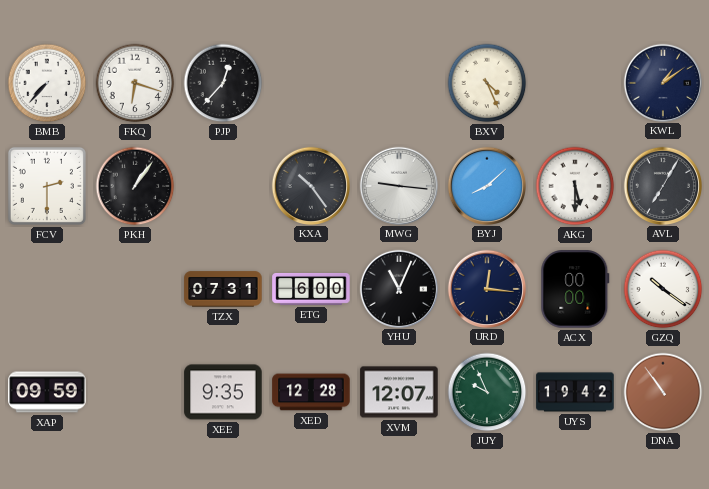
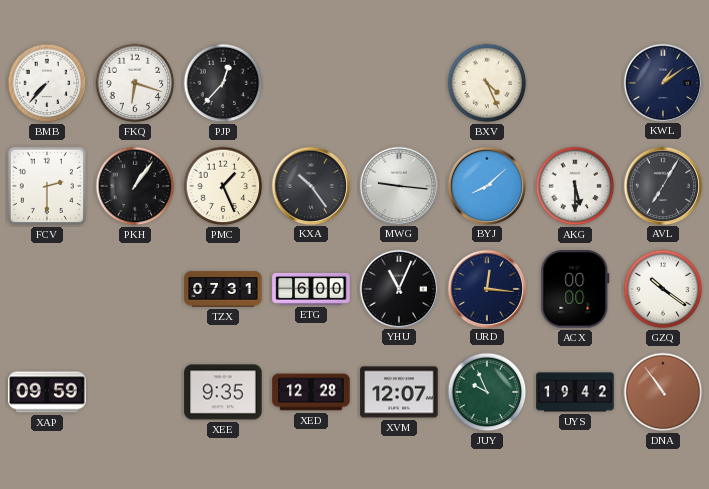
PMC: none -> 1:26
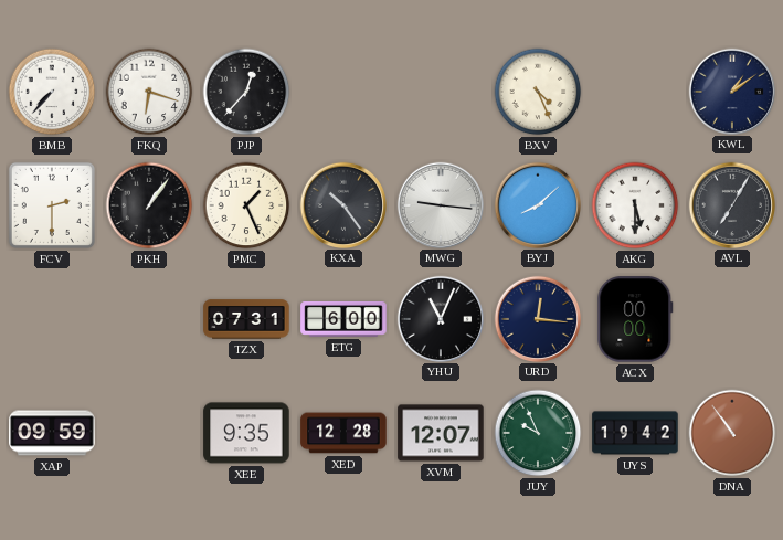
GZQ: 10:21 -> none
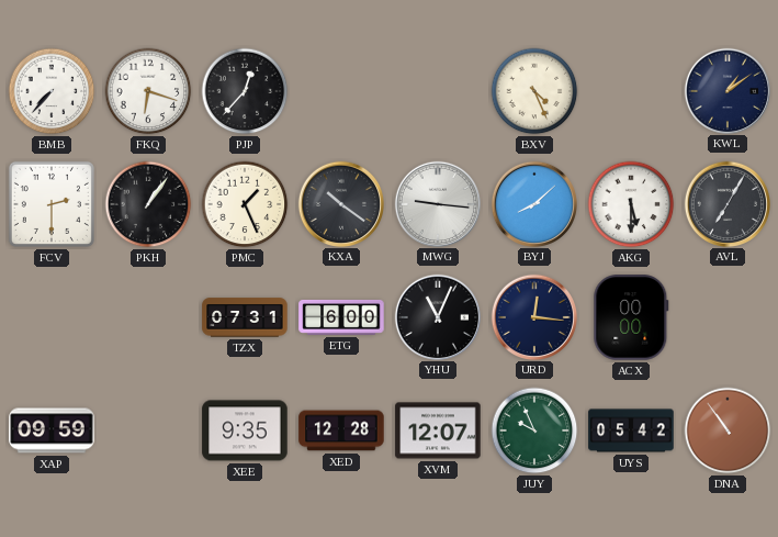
KXA: 10:24 -> 10:21
UYS: 19:42 -> 05:42
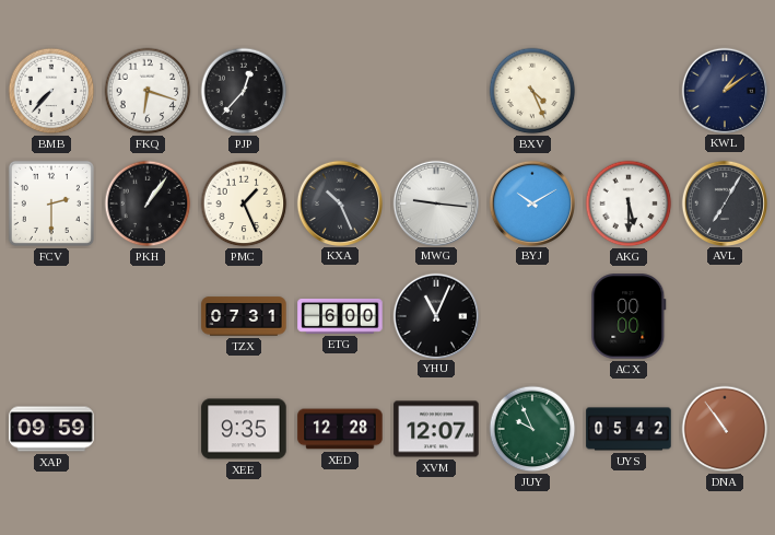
KXA: 10:21 -> 10:26
BYJ: 8:08 -> 10:10
URD: 12:16 -> none
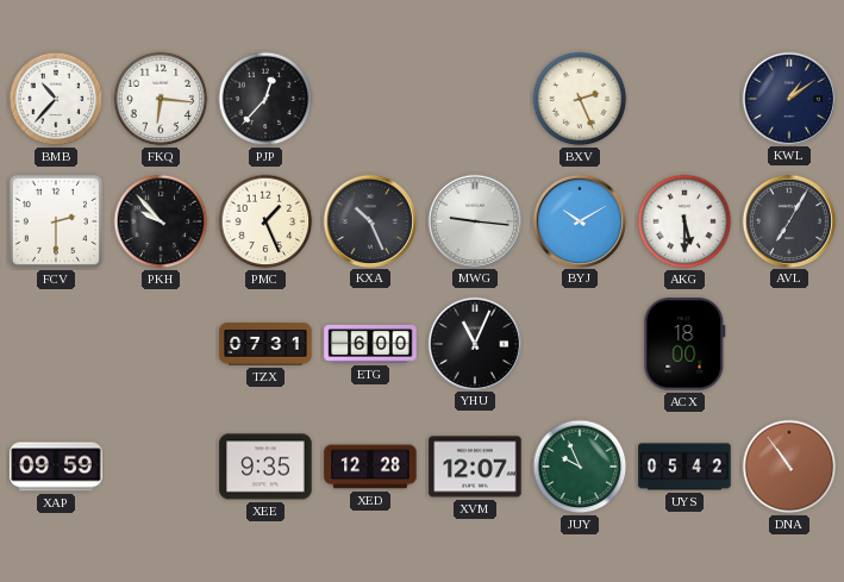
BMB: 7:37 -> 10:37
FKQ: 6:18 -> 6:16
BXV: 4:26 -> 2:26
PKH: 1:06 -> 9:53
ACX: 00:00 -> 18:00
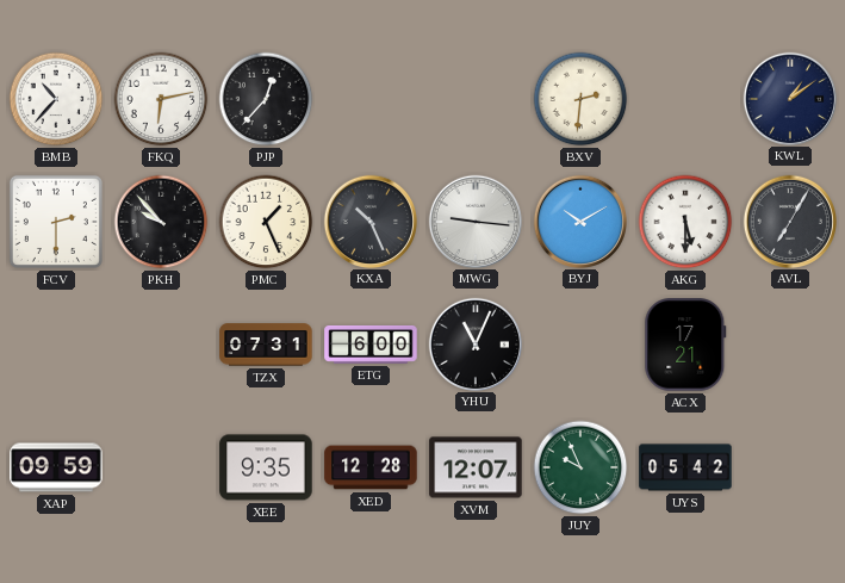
FKQ: 6:16 -> 6:13
BXV: 2:26 -> 2:31
ACX: 18:00 -> 17:21
DNA: 10:54 -> none
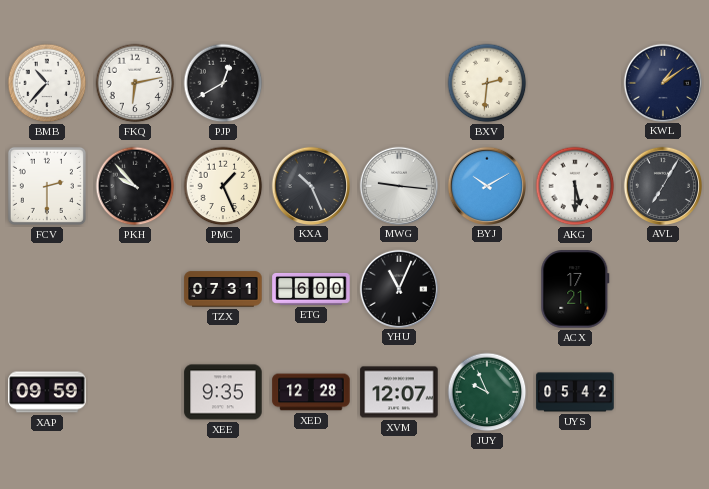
PJP: 12:37 -> 12:40
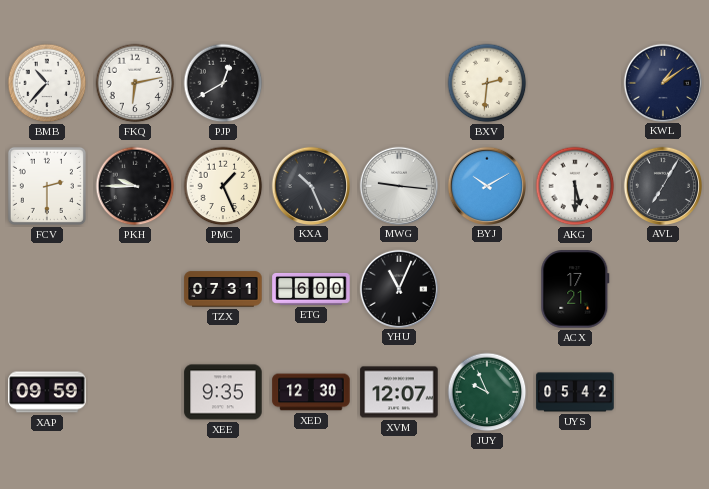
PKH: 9:53 -> 9:45
XED: 12:28 -> 12:30
